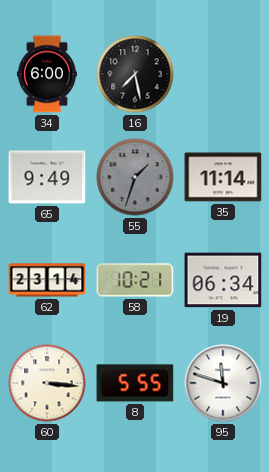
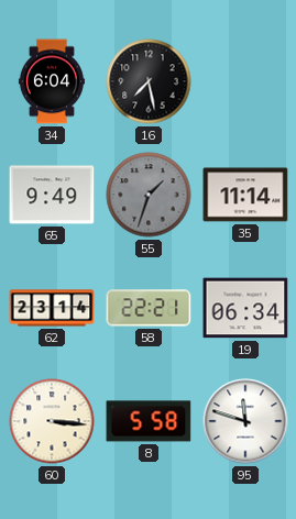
34: 6:00 -> 6:04
58: 10:21 -> 22:21
8: 5:55 -> 5:58
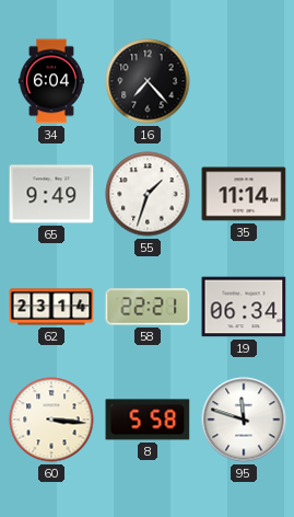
16: 7:28 -> 7:23
55 dial: grey -> white
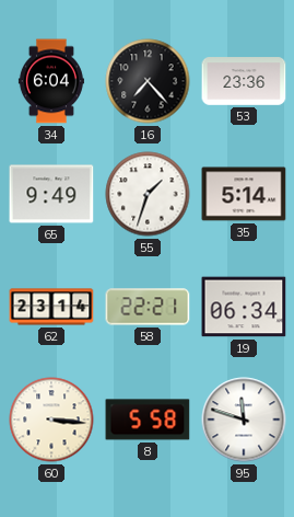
53: none -> 23:36
35: 11:14 -> 5:14
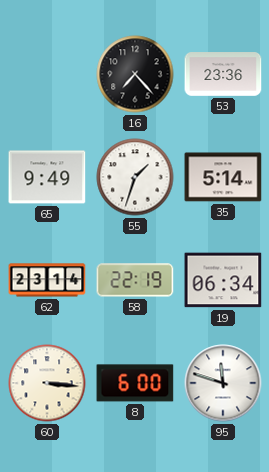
34: 6:04 -> none
58: 22:21 -> 22:19
8: 5:58 -> 6:00
